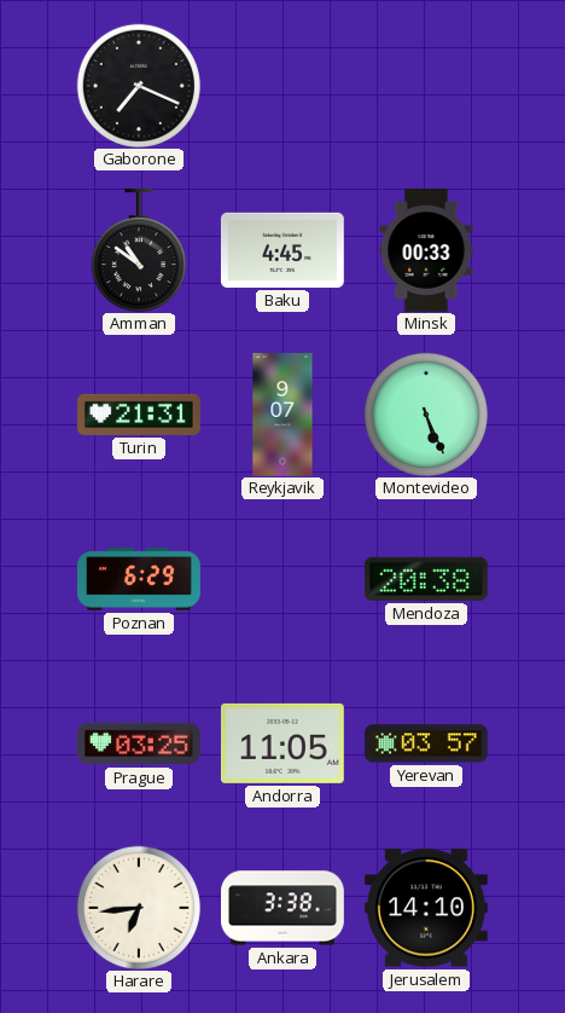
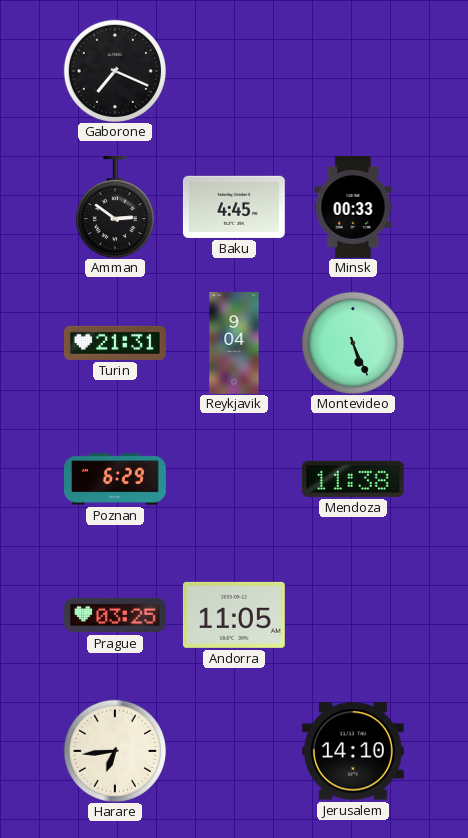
Amman: 10:51 -> 2:51
Reykjavik: 9:07 -> 9:04
Mendoza: 20:38 -> 11:38
Yerevan: 03:57 -> none
Ankara: 3:38 -> none
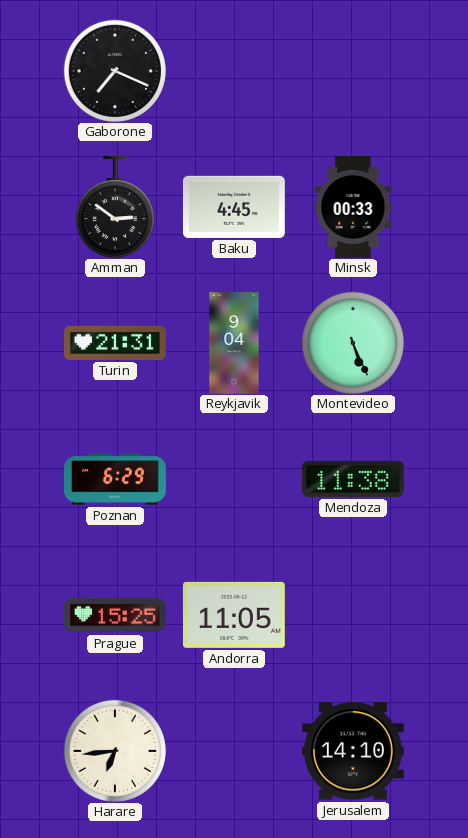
Prague: 03:25 -> 15:25
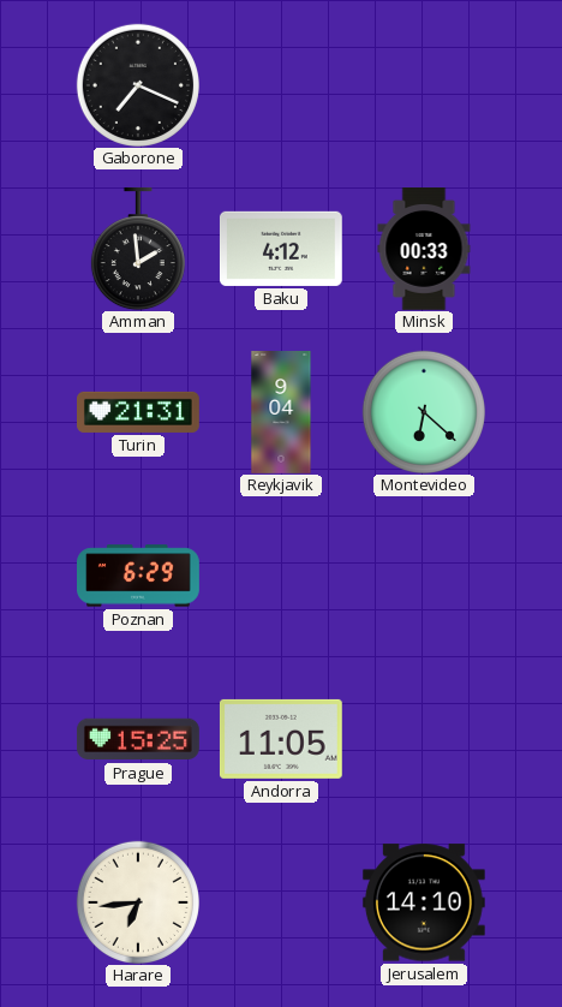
Amman: 2:51 -> 1:59
Baku: 4:45 -> 4:12
Montevideo: 5:26 -> 6:22
Mendoza: 11:38 -> none
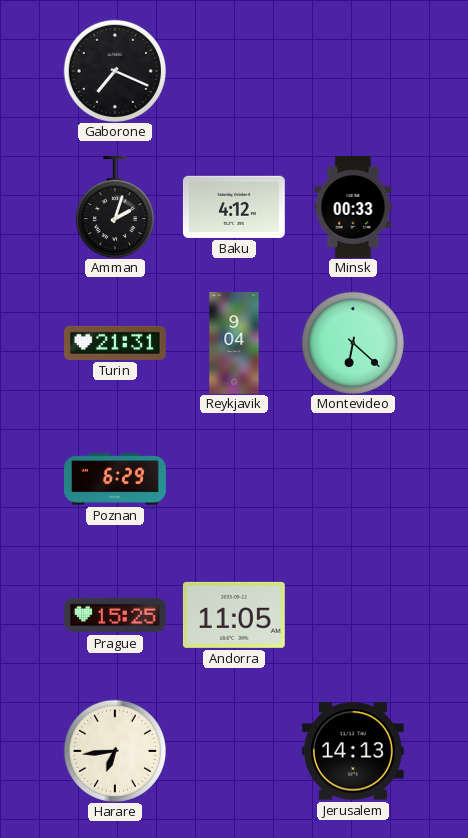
Amman: 1:59 -> 2:03
Jerusalem: 14:10 -> 14:13
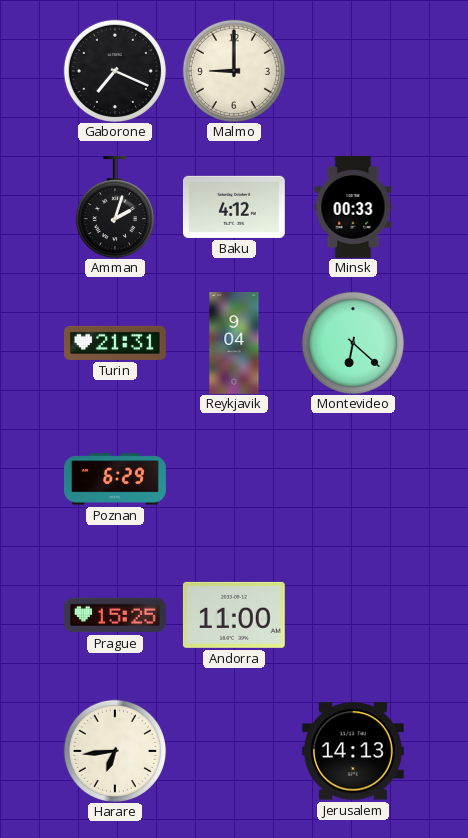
Malmo: none -> 9:00
Andorra: 11:05 -> 11:00
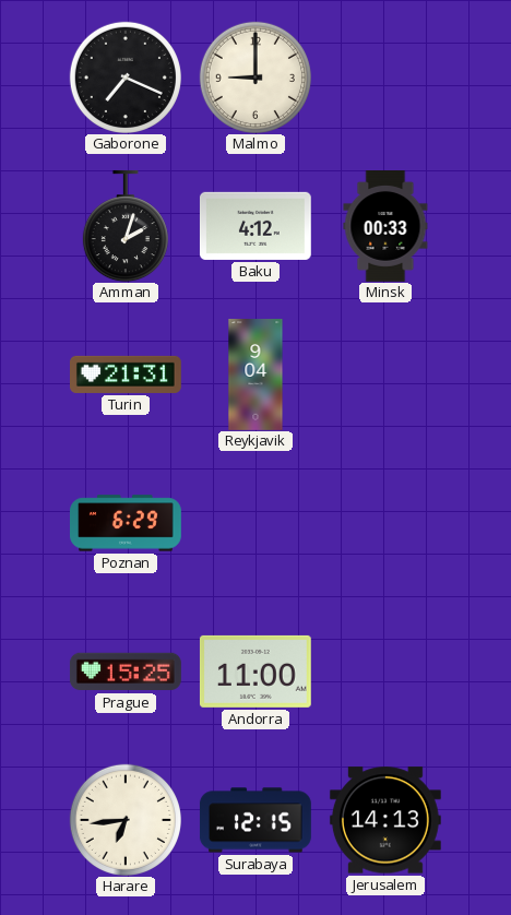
Montevideo: 6:22 -> none
Surabaya: none -> 12:15
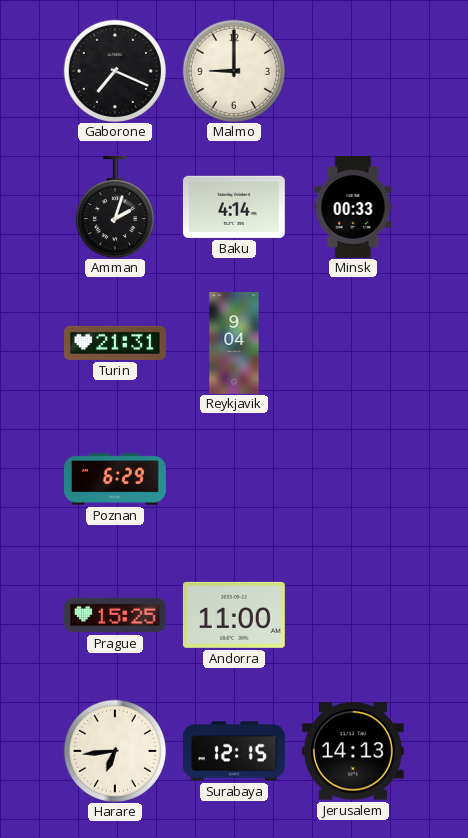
Baku: 4:12 -> 4:14
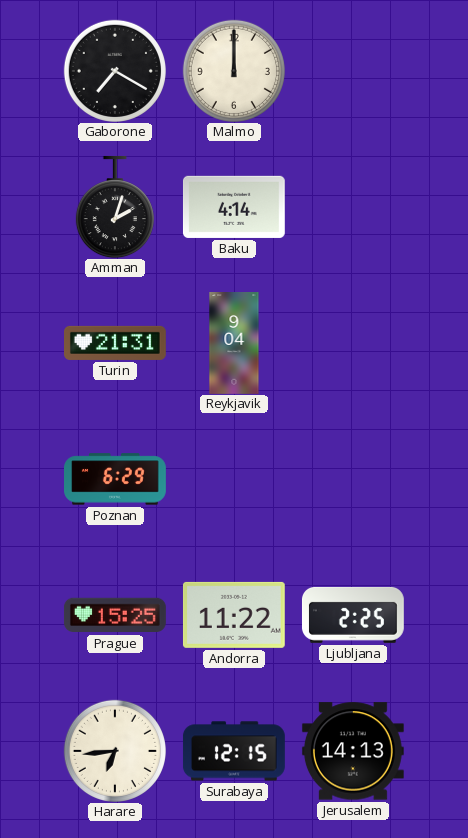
Gaborone: 7:19 -> 7:20
Malmo: 9:00 -> 12:00
Minsk: 00:33 -> none
Andorra: 11:00 -> 11:22
Ljubljana: none -> 2:25
